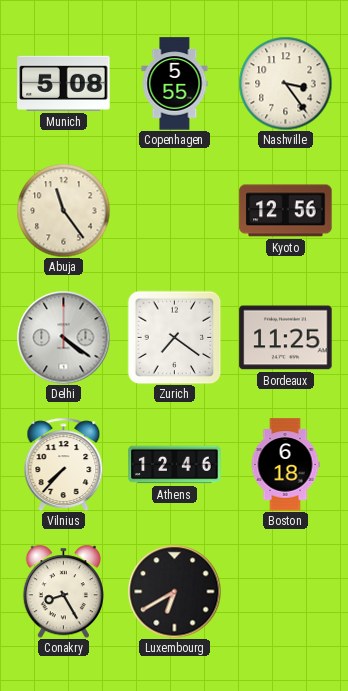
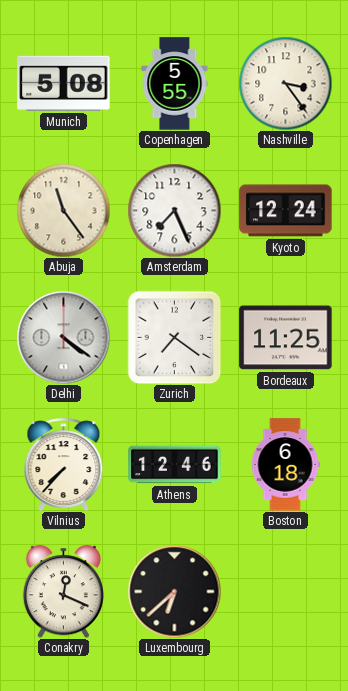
Amsterdam: none -> 7:26
Kyoto: 12:56 -> 12:24
Conakry: 8:25 -> 12:19
Luxembourg: 6:40 -> 6:38
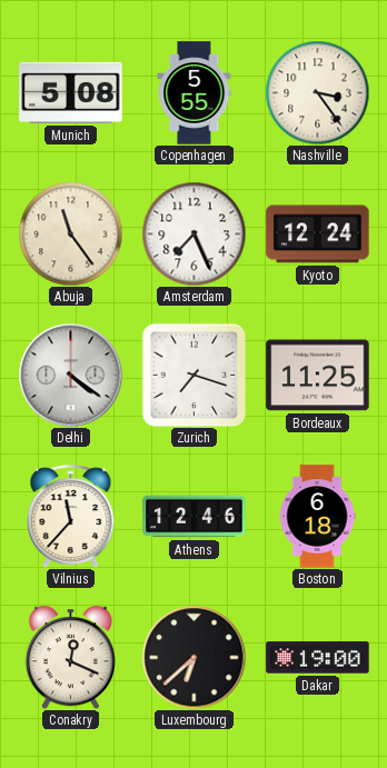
Zurich: 7:21 -> 7:18
Vilnius: 7:37 -> 11:37
Dakar: none -> 19:00
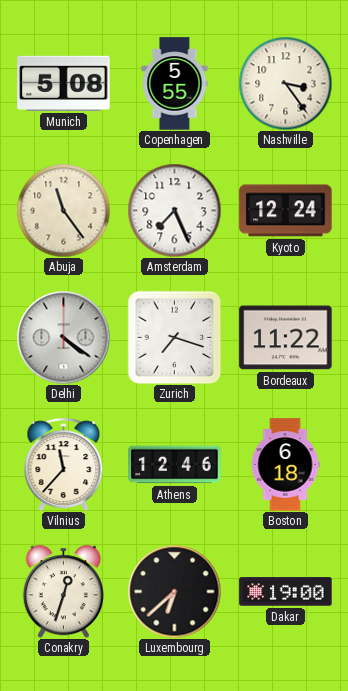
Bordeaux: 11:25 -> 11:22
Conakry: 12:19 -> 12:33
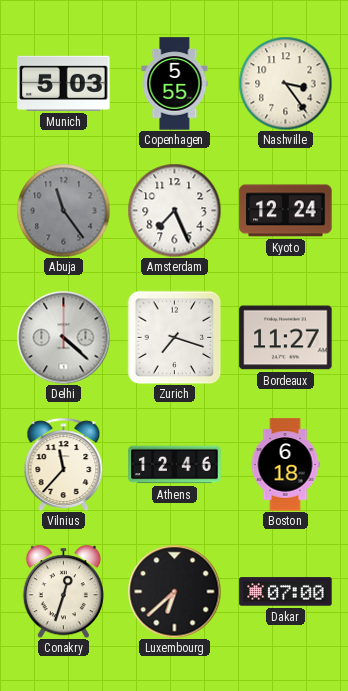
Munich: 5:08 -> 5:03
Abuja dial: cream -> grey
Delhi: 4:21 -> 4:22
Bordeaux: 11:22 -> 11:27
Dakar: 19:00 -> 07:00
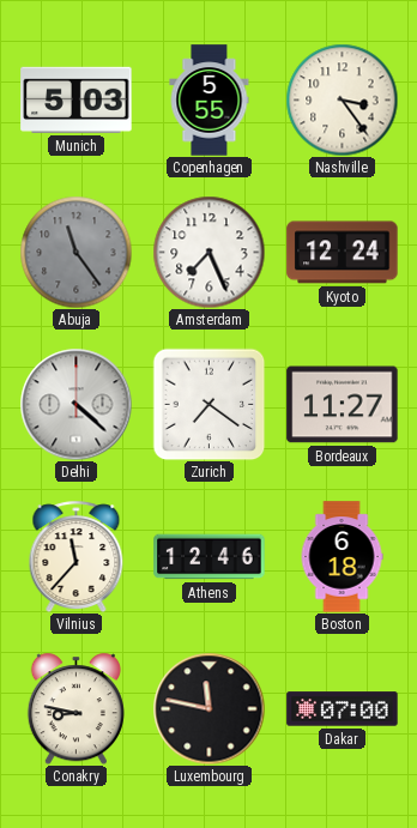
Zurich: 7:18 -> 7:21
Conakry: 12:33 -> 8:47
Luxembourg: 6:38 -> 11:47
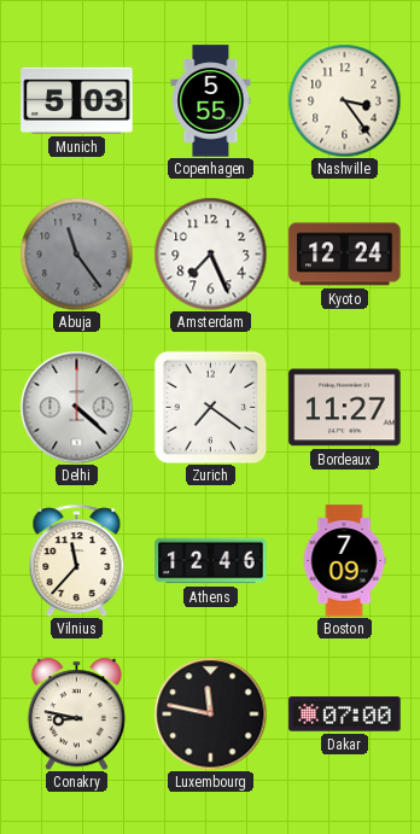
Boston: 6:18 -> 7:09
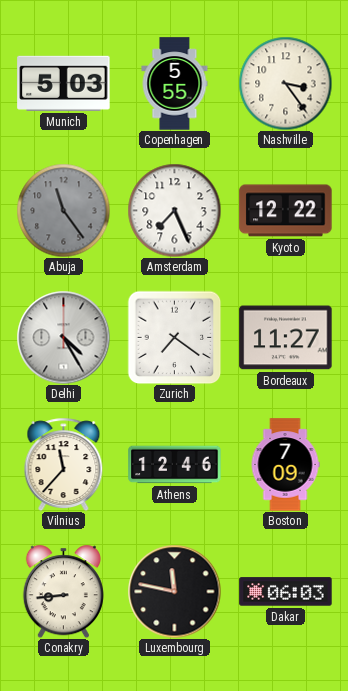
Kyoto: 12:24 -> 12:22
Delhi: 4:22 -> 4:25
Conakry: 8:47 -> 8:44
Dakar: 07:00 -> 06:03
